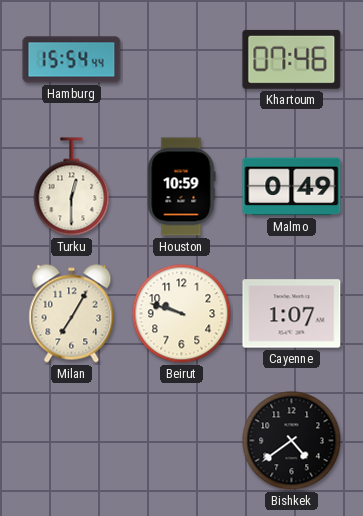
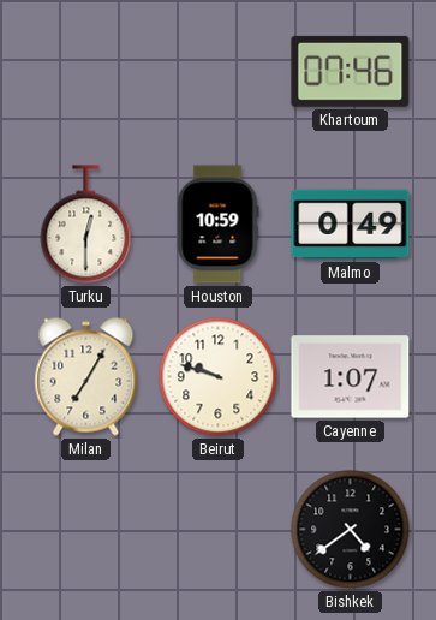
Hamburg: 15:54 -> none
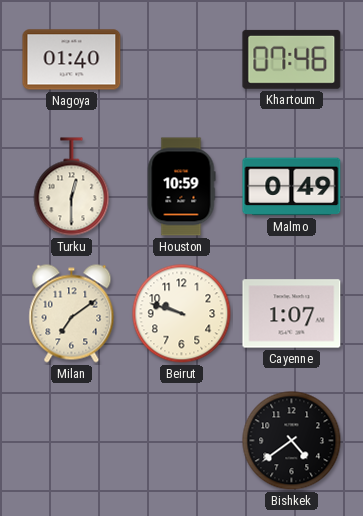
Nagoya: none -> 01:40
Milan: 7:05 -> 7:09
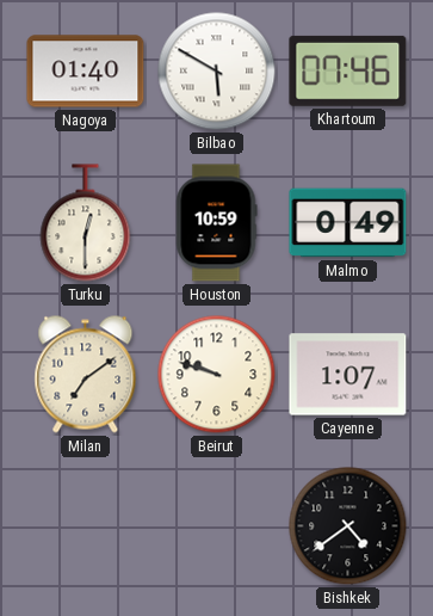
Bilbao: none -> 5:50
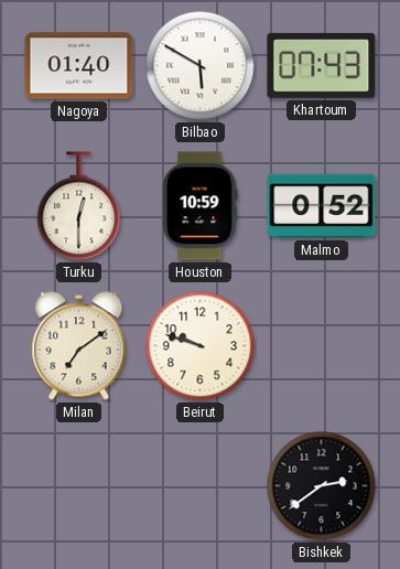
Khartoum: 07:46 -> 07:43
Malmo: 0:49 -> 0:52
Cayenne: 1:07 -> none
Bishkek: 4:39 -> 2:39
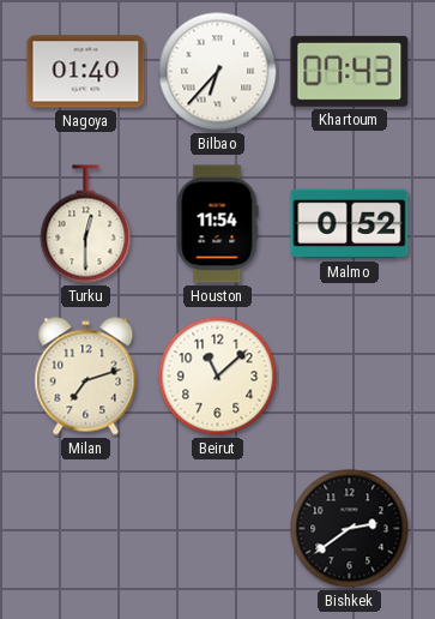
Bilbao: 5:50 -> 6:37
Houston: 10:59 -> 11:54
Milan: 7:09 -> 7:12
Beirut: 9:48 -> 11:08
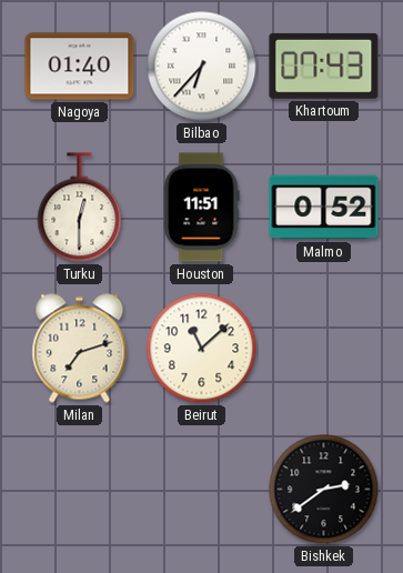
Houston: 11:54 -> 11:51
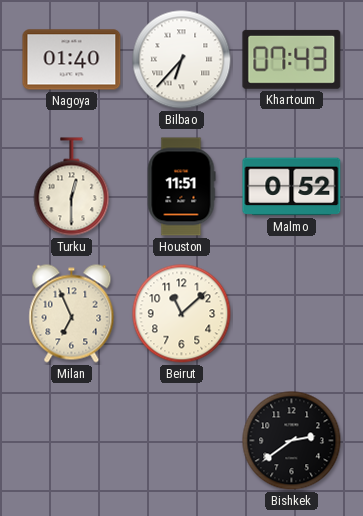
Milan: 7:12 -> 6:56
